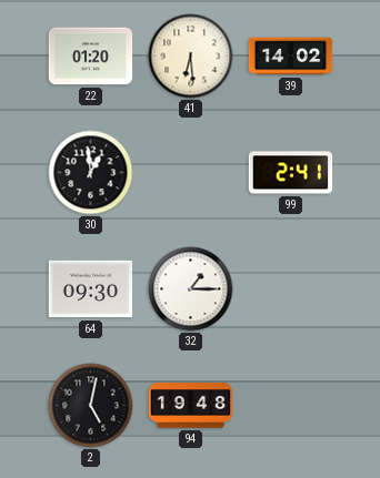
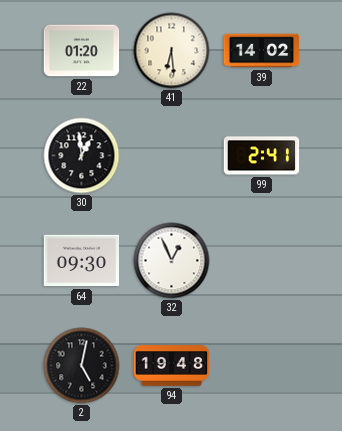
32: 1:15 -> 12:56
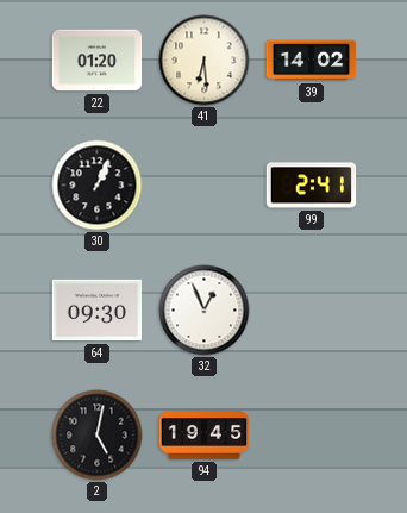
30: 12:59 -> 1:04
94: 19:48 -> 19:45
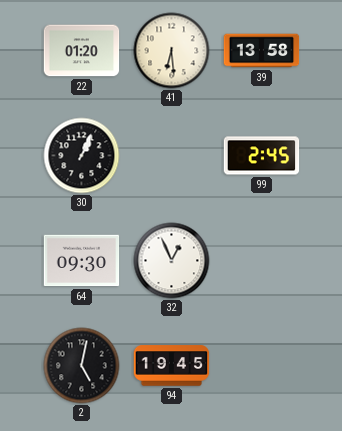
39: 14:02 -> 13:58
99: 2:41 -> 2:45
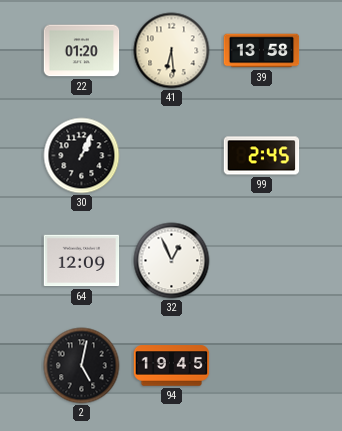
64: 09:30 -> 12:09
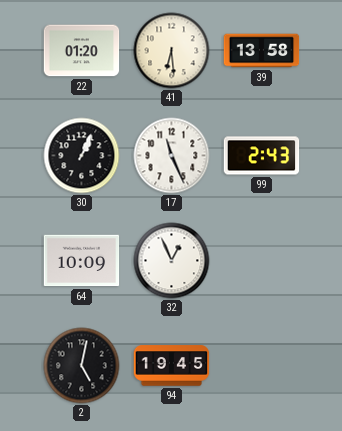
17: none -> 11:26
99: 2:45 -> 2:43
64: 12:09 -> 10:09
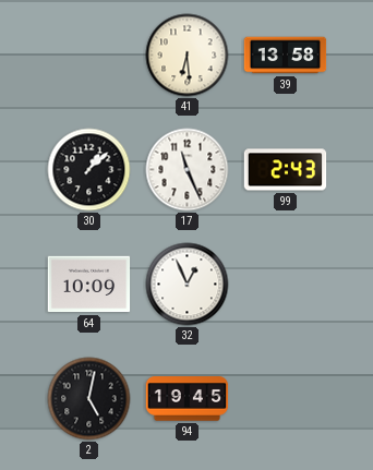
22: 01:20 -> none
30: 1:04 -> 1:08
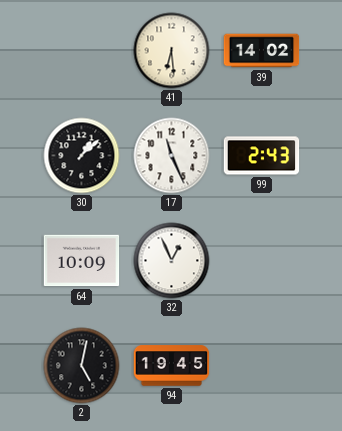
39: 13:58 -> 14:02
